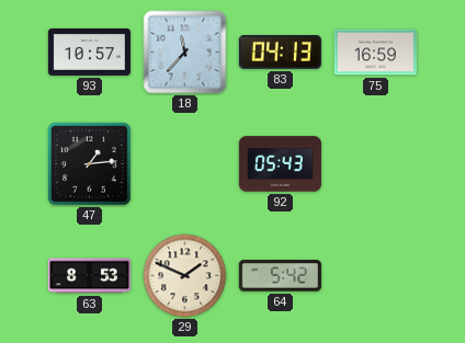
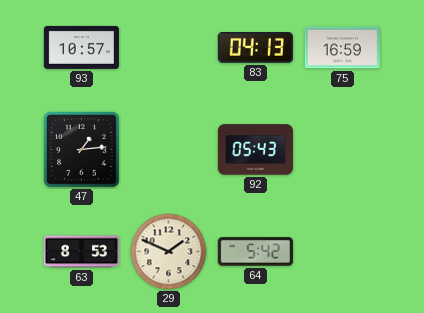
18: 11:37 -> none
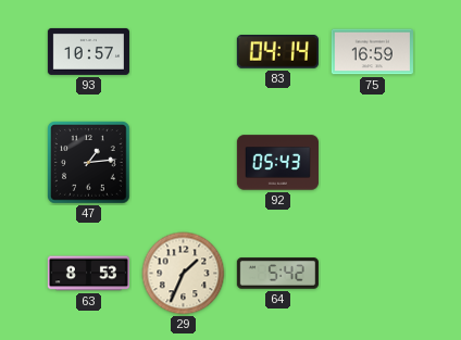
83: 04:13 -> 04:14
29: 1:49 -> 1:34
